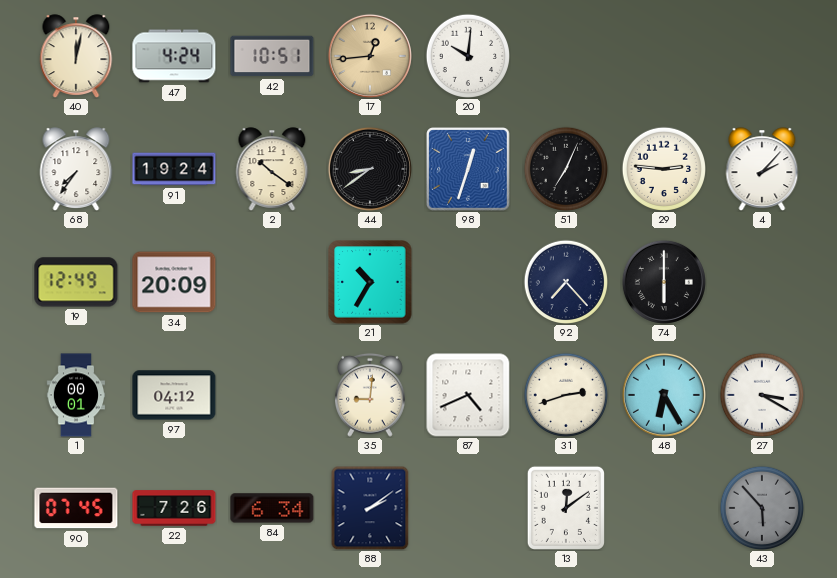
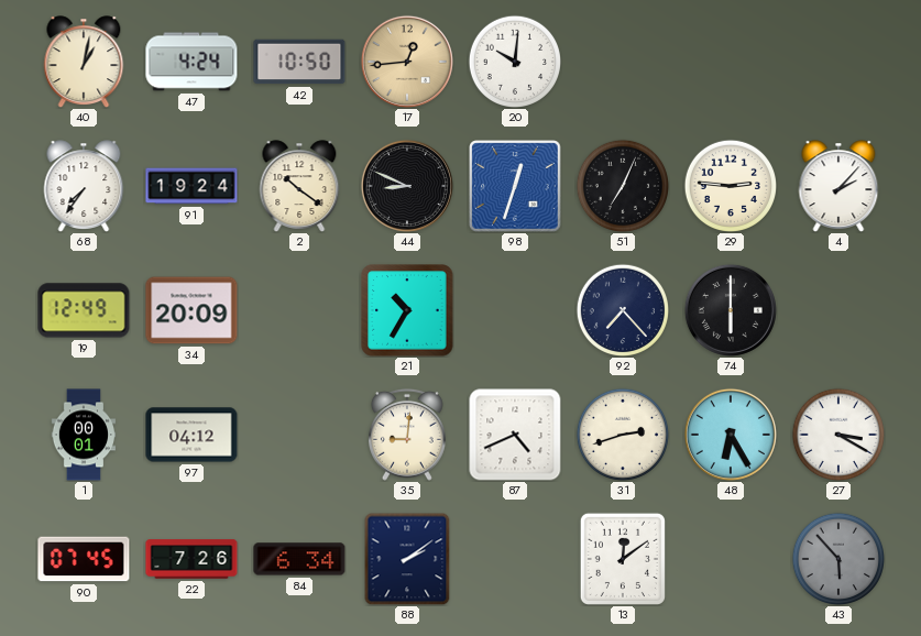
40: 12:02 -> 1:02
42: 10:51 -> 10:50
44: 8:39 -> 8:49
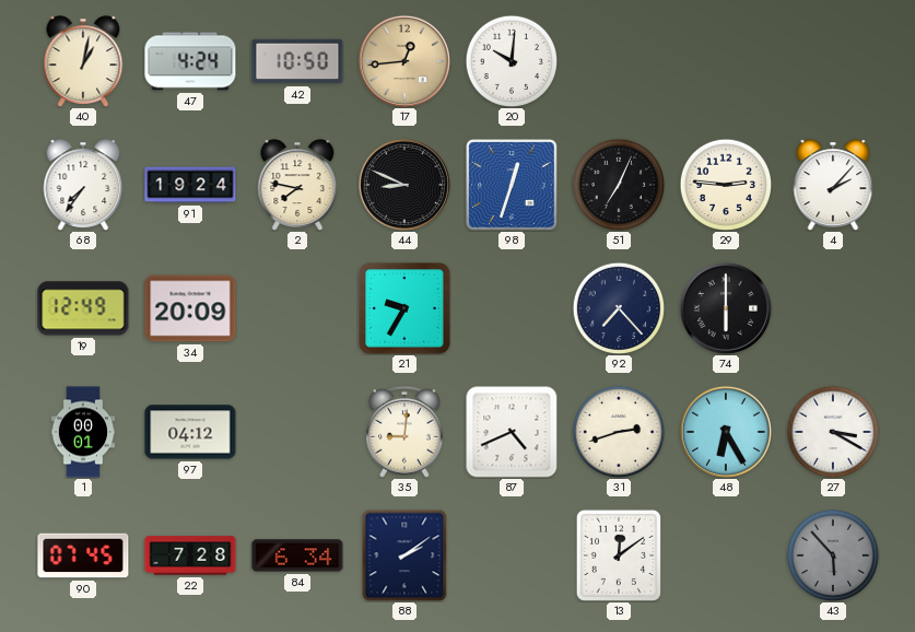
2: 10:21 -> 7:47
21: 10:35 -> 9:35
22: 7:26 -> 7:28
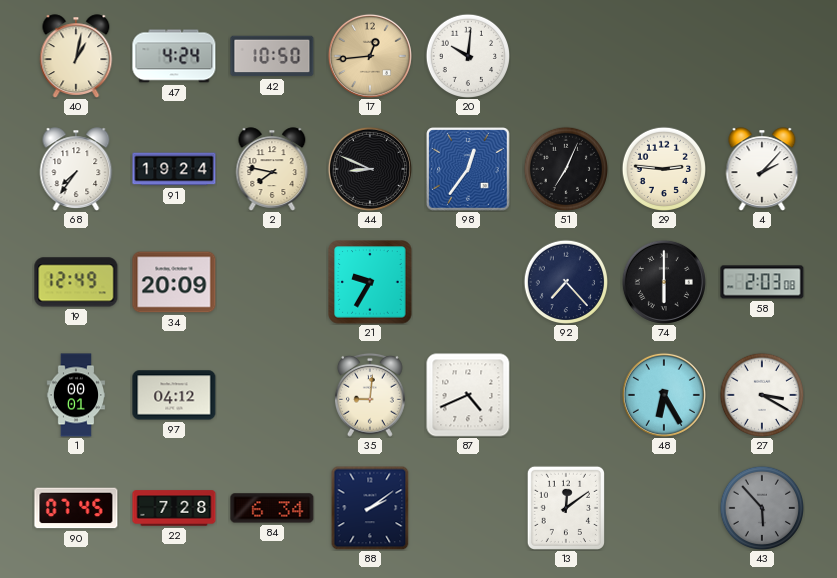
98: 12:33 -> 12:36
58: none -> 2:03
31: 2:42 -> none
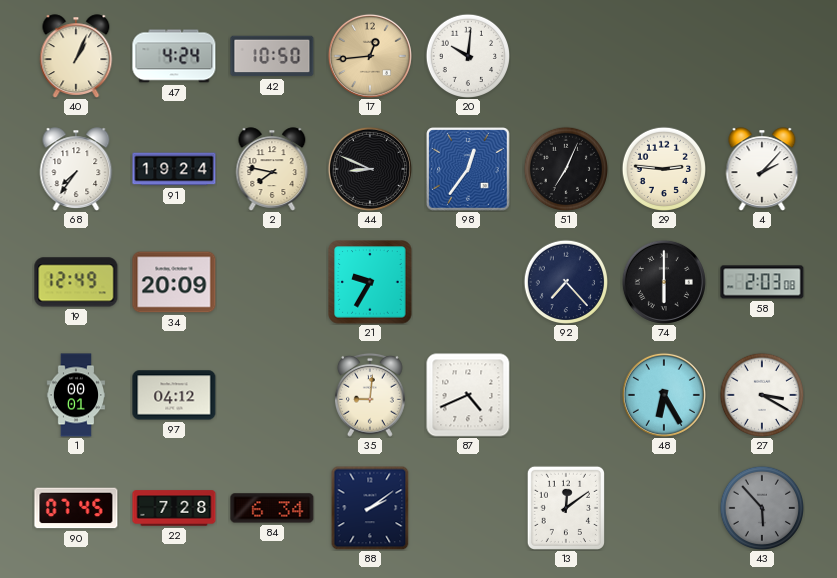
40: 1:02 -> 1:04
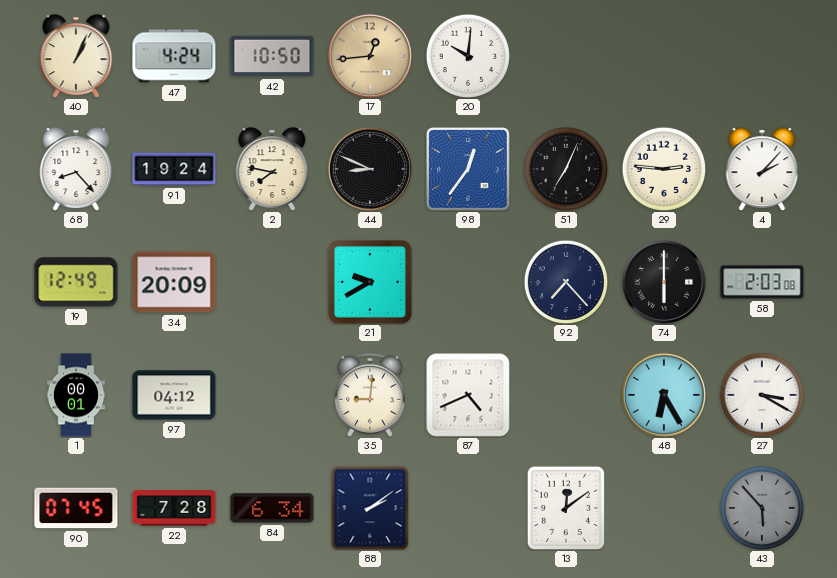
68: 7:36 -> 8:23
21: 9:35 -> 9:40
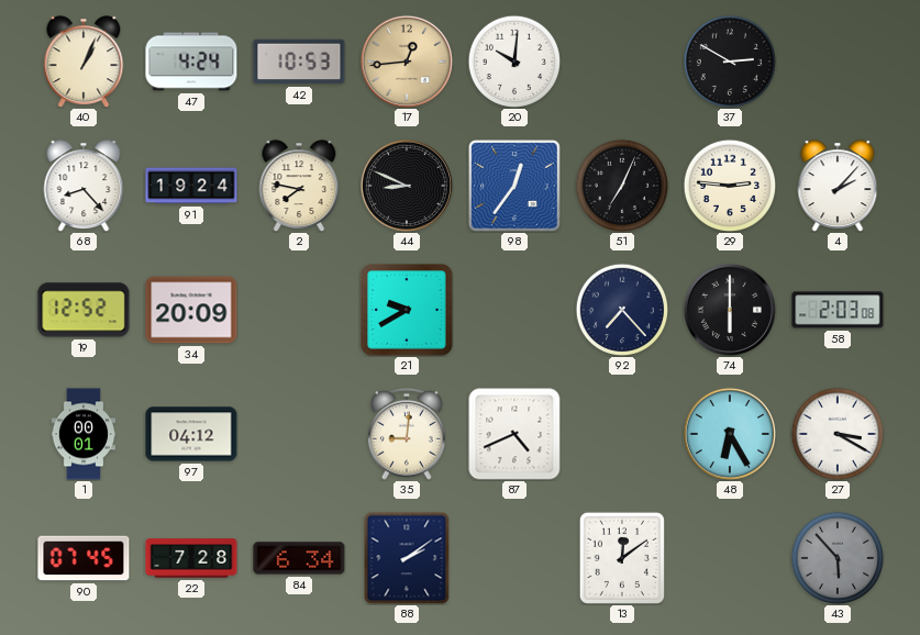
42: 10:50 -> 10:53
37: none -> 2:50
19: 12:49 -> 12:52
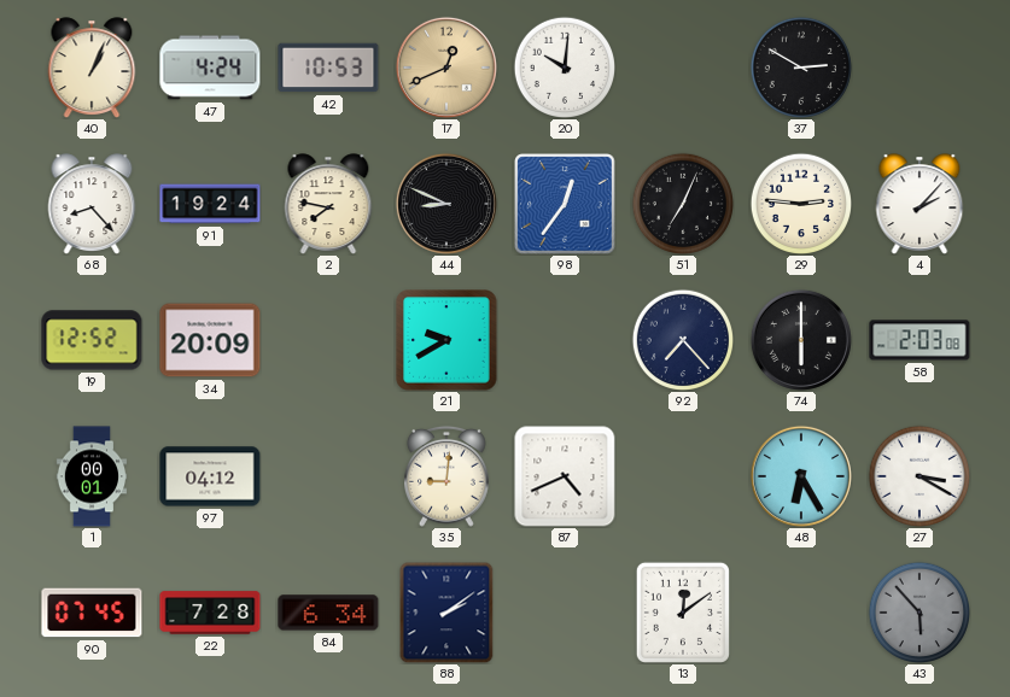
17: 12:44 -> 12:41
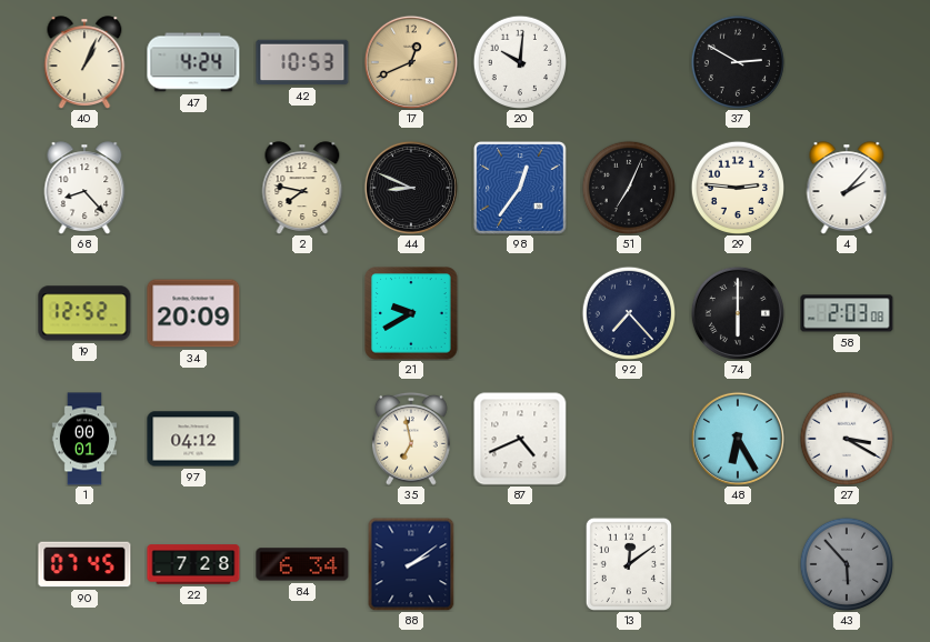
91: 19:24 -> none
35: 9:01 -> 6:58
